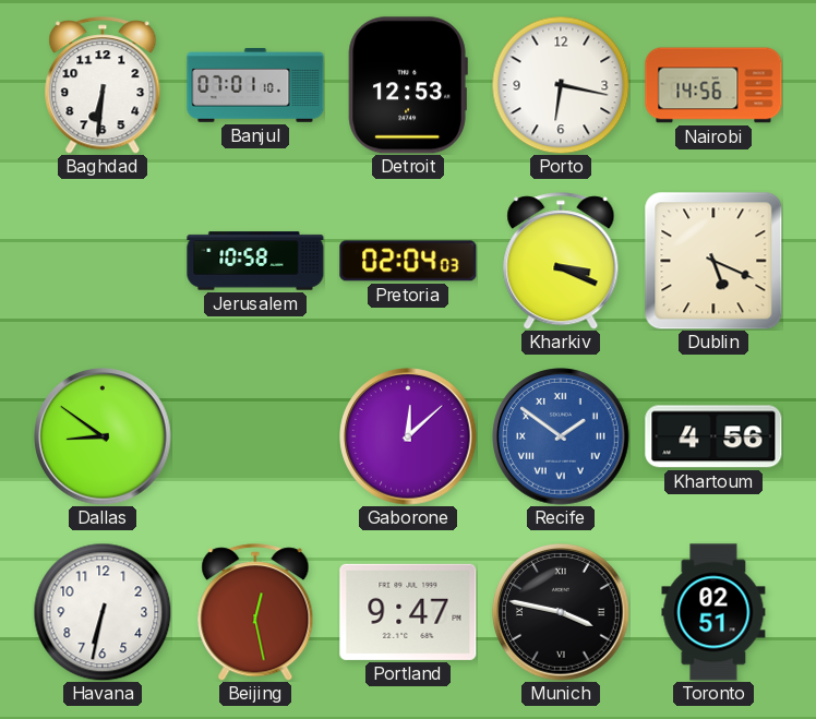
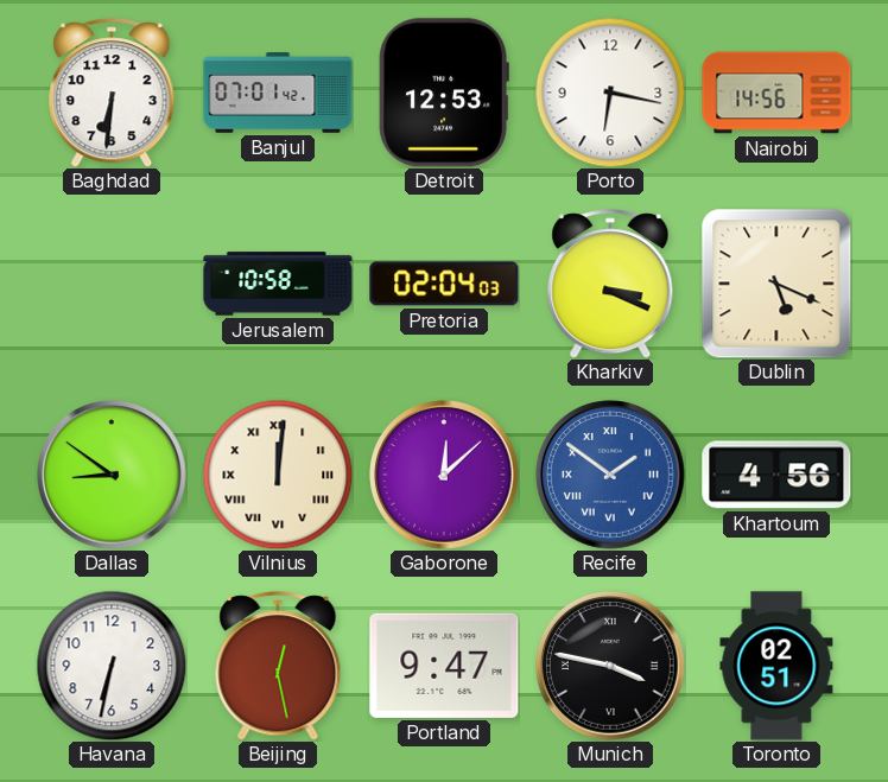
Banjul: 07:01:10 -> 07:01:42
Vilnius: none -> 12:01
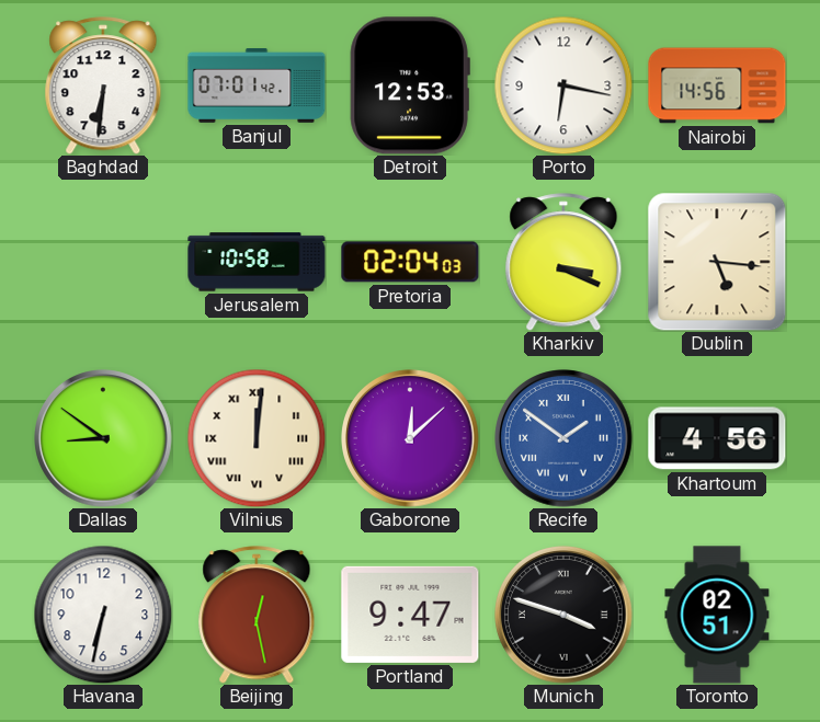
Dublin: 5:19 -> 5:16
Munich: 3:47 -> 3:48
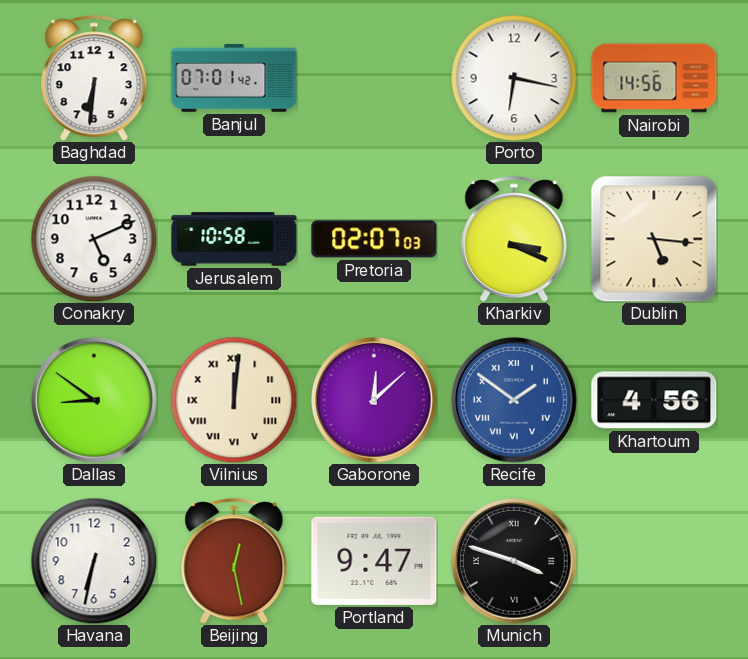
Detroit: 12:53 -> none
Conakry: none -> 5:11
Pretoria: 02:04 -> 02:07
Toronto: 02:51 -> none
